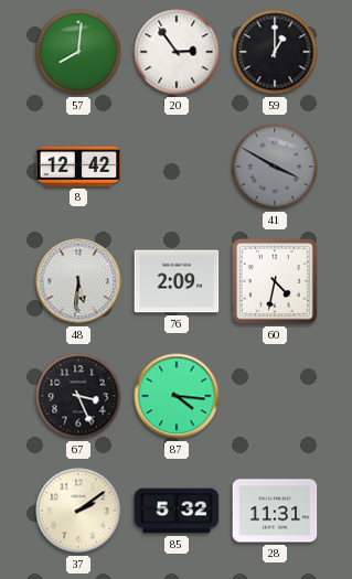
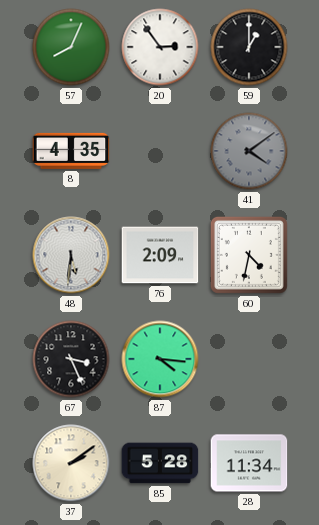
57: 8:01 -> 8:04
8: 12:42 -> 4:35
41: 3:50 -> 4:09
85: 5:32 -> 5:28
28: 11:31 -> 11:34
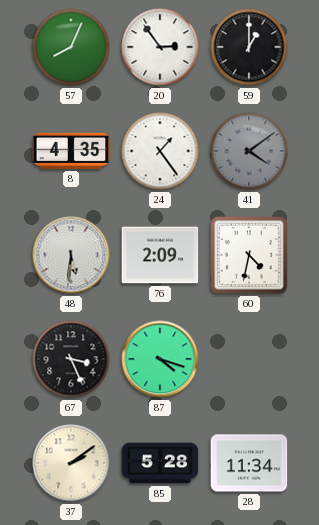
24: none -> 1:24
87: 4:16 -> 4:18
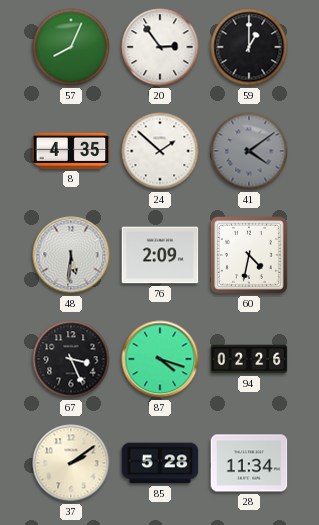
24: 1:24 -> 1:52
94: none -> 02:26
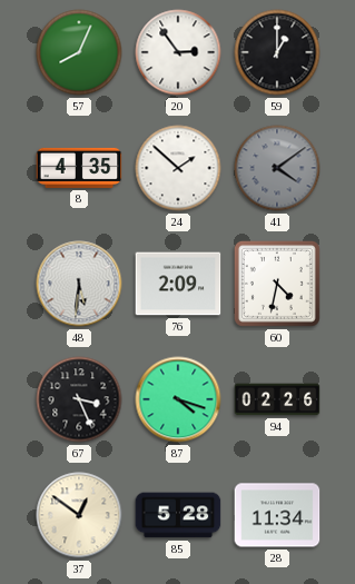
37: 2:09 -> 12:51
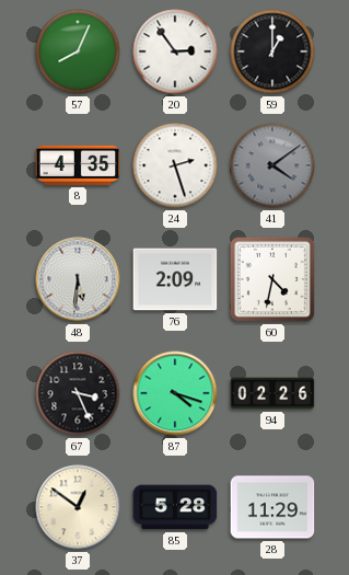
24: 1:52 -> 2:27
28: 11:34 -> 11:29
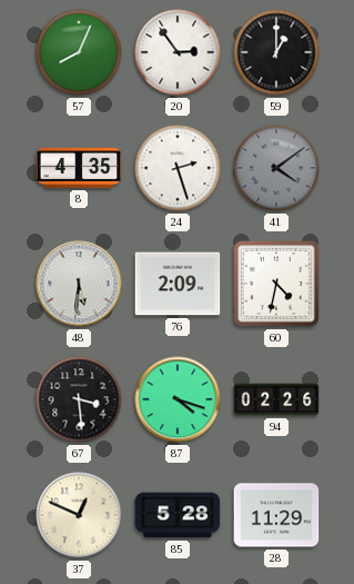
67: 3:26 -> 3:29
37: 12:51 -> 12:49
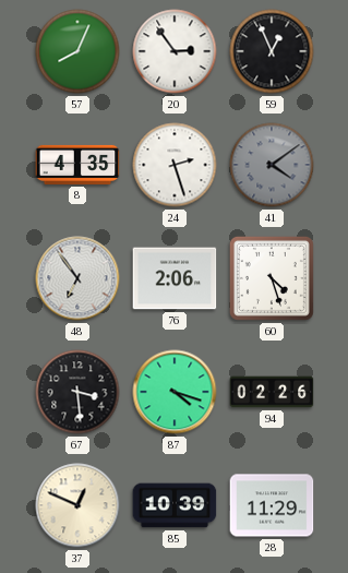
59: 1:00 -> 12:56
48: 5:31 -> 6:54
76: 2:09 -> 2:06
60: 4:32 -> 4:27
85: 5:28 -> 10:39
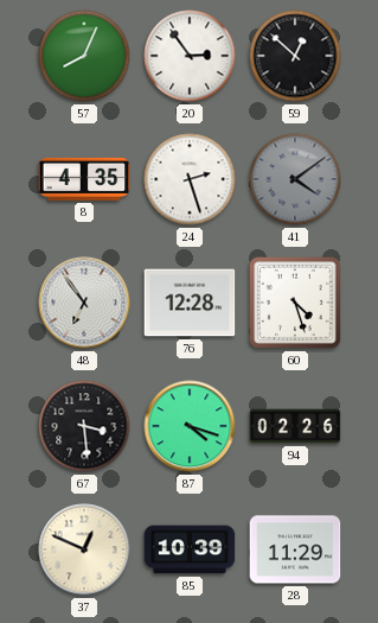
59: 12:56 -> 12:52
76: 2:06 -> 12:28
